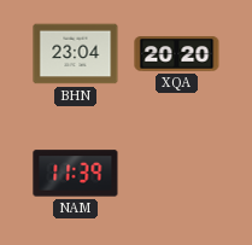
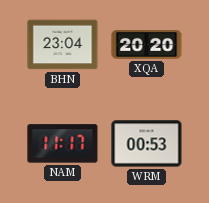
NAM: 11:39 -> 11:17
WRM: none -> 00:53
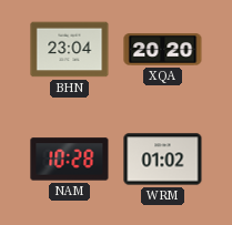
NAM: 11:17 -> 10:28
WRM: 00:53 -> 01:02
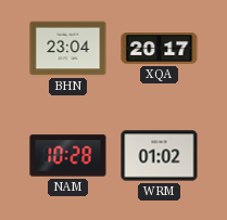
XQA: 20:20 -> 20:17
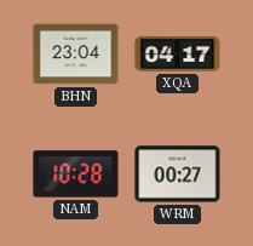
XQA: 20:17 -> 04:17
WRM: 01:02 -> 00:27
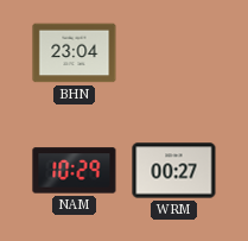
XQA: 04:17 -> none
NAM: 10:28 -> 10:29
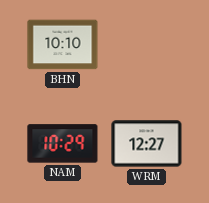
BHN: 23:04 -> 10:10
WRM: 00:27 -> 12:27
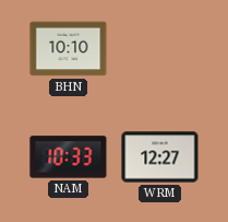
NAM: 10:29 -> 10:33
